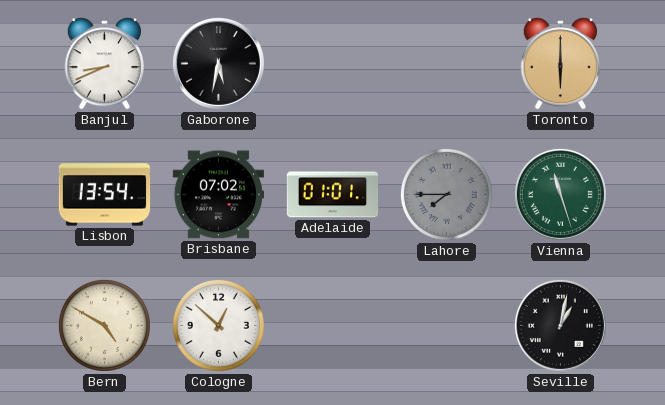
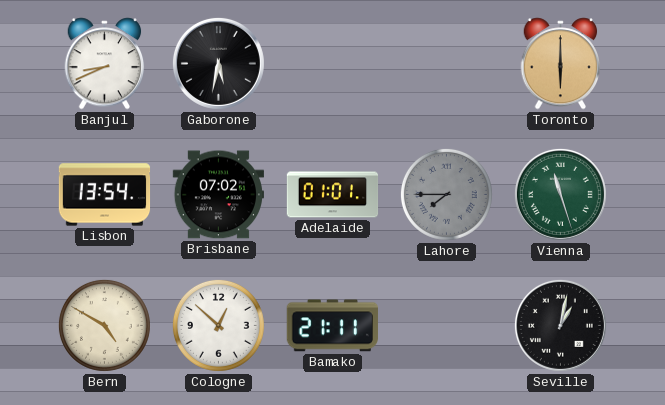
Bamako: none -> 21:11
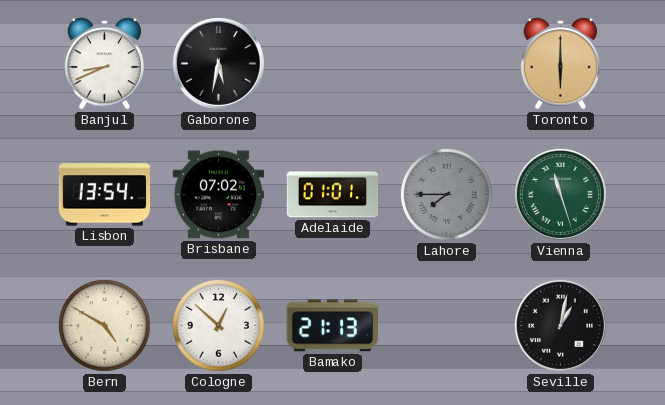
Bamako: 21:11 -> 21:13
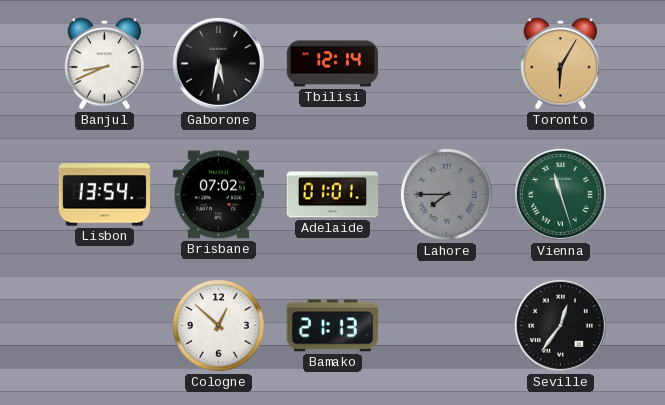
Tbilisi: none -> 12:14
Toronto: 6:00 -> 6:05
Bern: 4:50 -> none
Seville: 1:02 -> 12:36
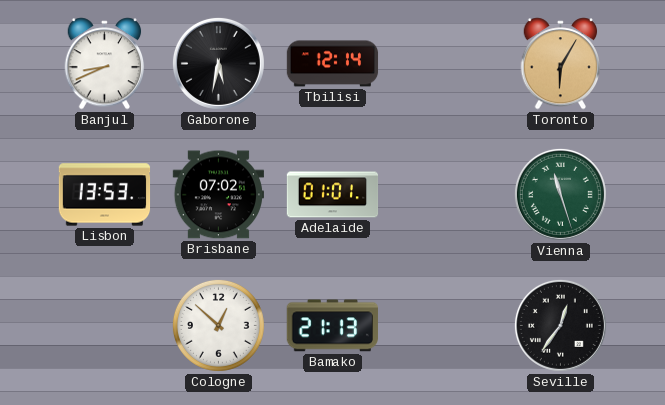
Lisbon: 13:54 -> 13:53
Lahore: 7:45 -> none
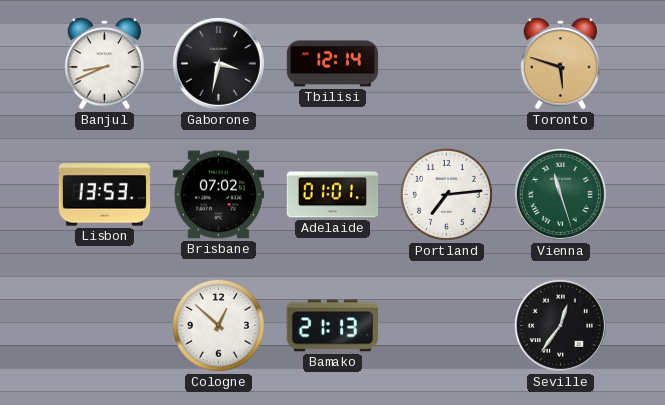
Gaborone: 5:32 -> 3:32
Toronto: 6:05 -> 5:48
Portland: none -> 7:14
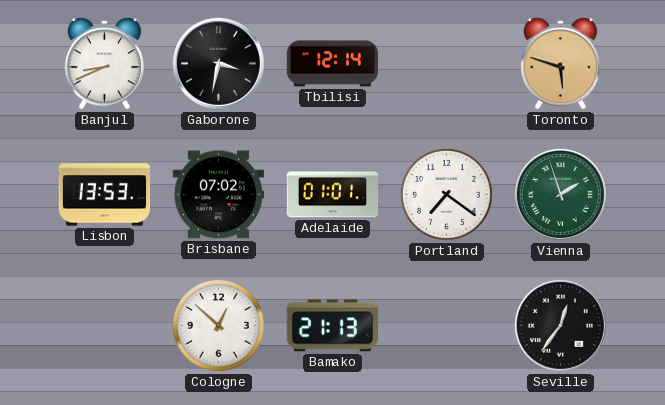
Portland: 7:14 -> 7:21
Vienna: 11:27 -> 1:57
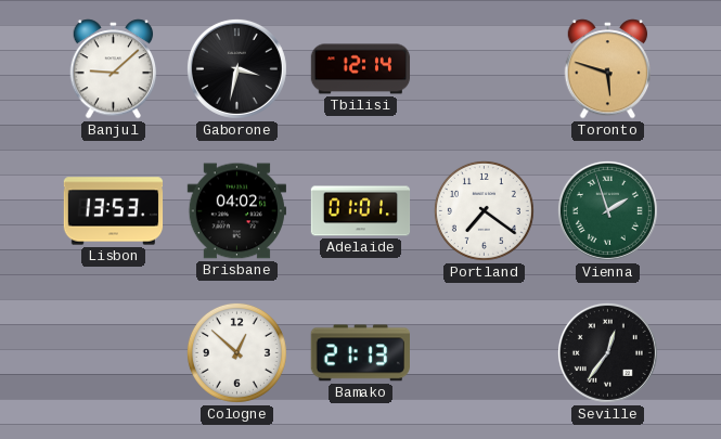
Banjul: 8:41 -> 9:08
Brisbane: 07:02 -> 04:02
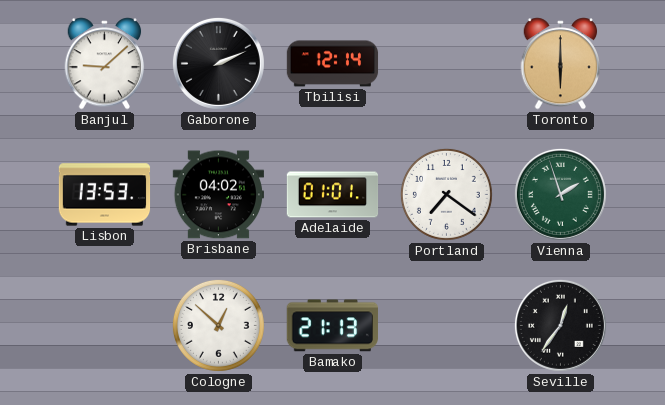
Gaborone: 3:32 -> 2:11
Toronto: 5:48 -> 6:00
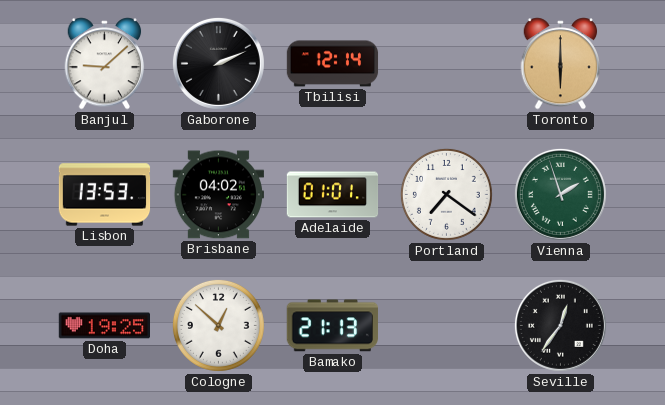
Doha: none -> 19:25
